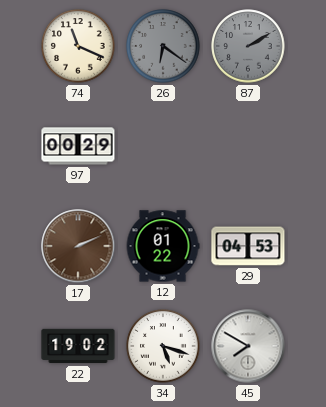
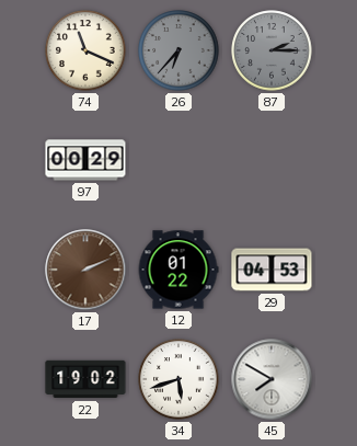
26: 6:21 -> 6:37
87: 2:10 -> 2:15
34: 5:18 -> 5:42
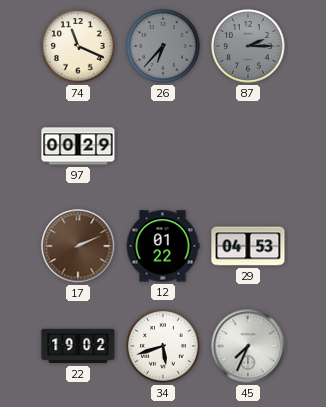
45: 7:50 -> 7:34
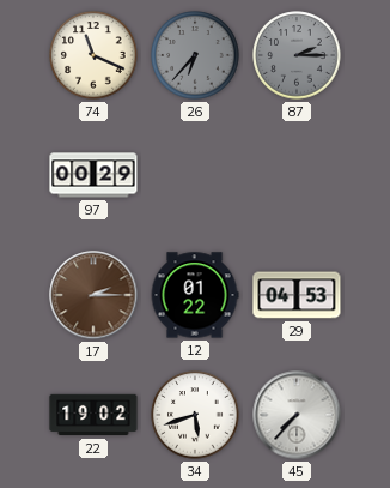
17: 2:11 -> 2:15
45: 7:34 -> 7:37
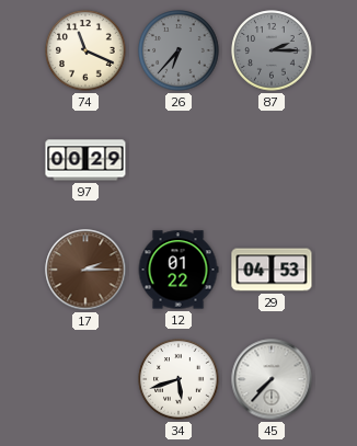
22: 19:02 -> none
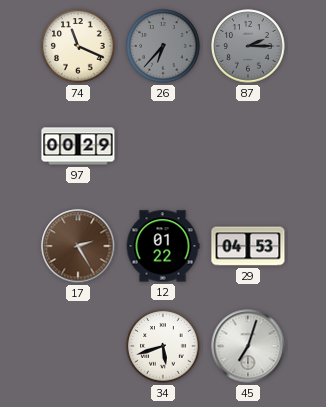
17: 2:15 -> 2:25
45: 7:37 -> 7:03
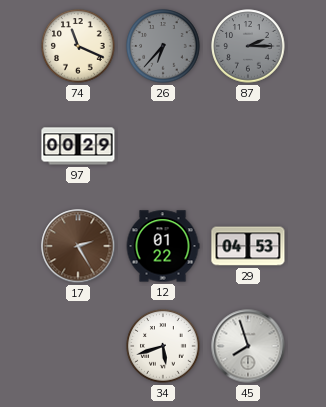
45: 7:03 -> 7:57
